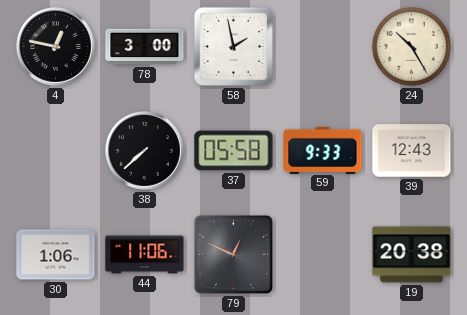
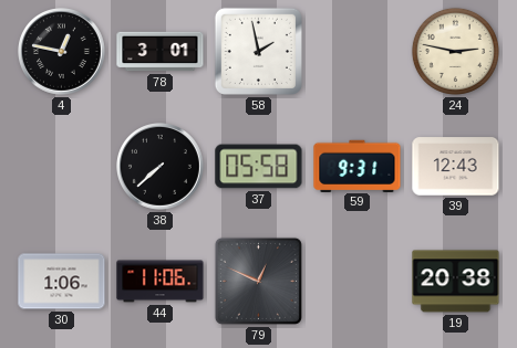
78: 3:00 -> 3:01
24: 10:25 -> 2:47
59: 9:33 -> 9:31
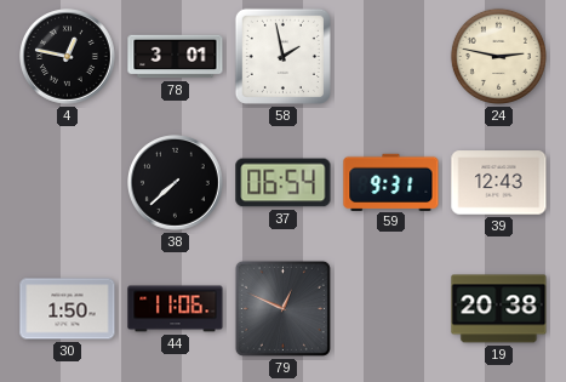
37: 05:58 -> 06:54
30: 1:06 -> 1:50
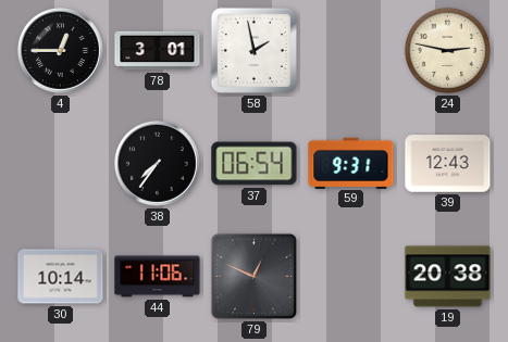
4: 12:47 -> 12:45
38: 7:38 -> 7:36
30: 1:50 -> 10:14
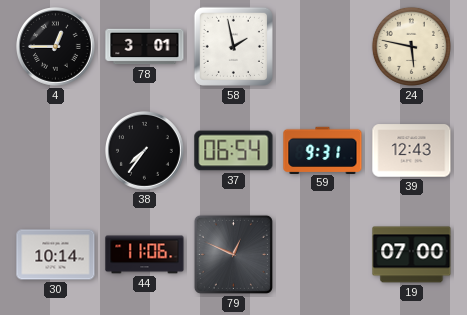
24: 2:47 -> 5:47
19: 20:38 -> 07:00
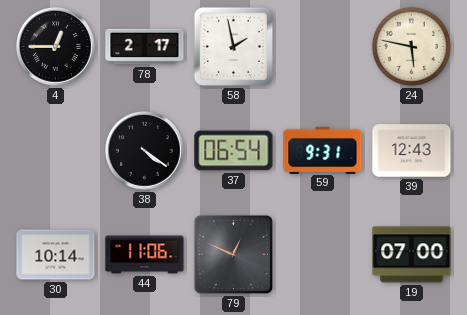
78: 3:01 -> 2:17
38: 7:36 -> 4:21
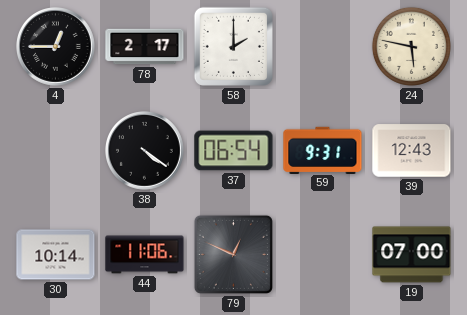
58: 1:58 -> 2:00
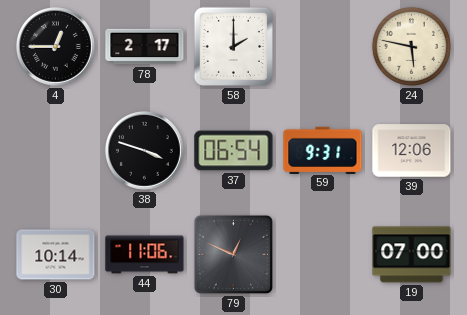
38: 4:21 -> 3:48
39: 12:43 -> 12:06
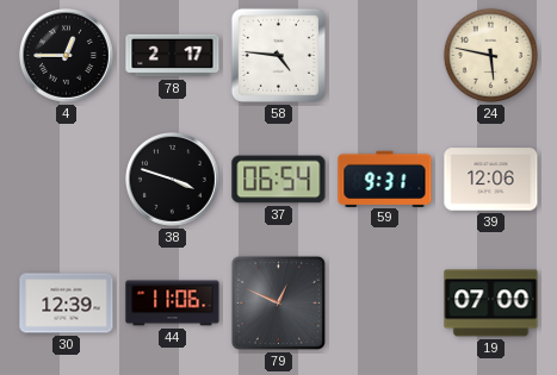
58: 2:00 -> 4:46
30: 10:14 -> 12:39
